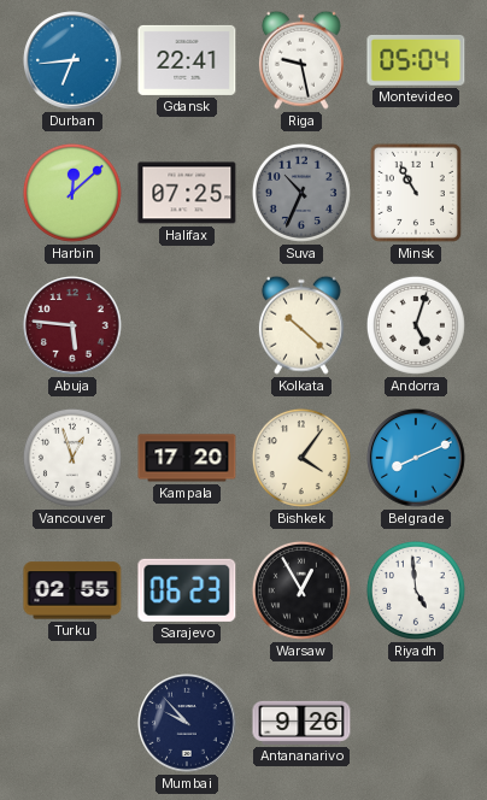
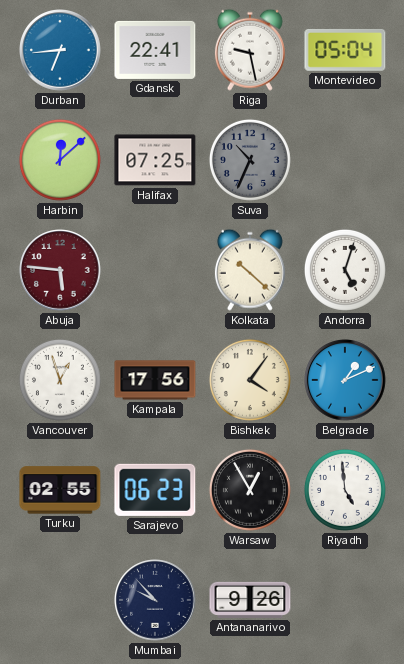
Minsk: 10:55 -> none
Kampala: 17:20 -> 17:56
Belgrade: 8:11 -> 1:11
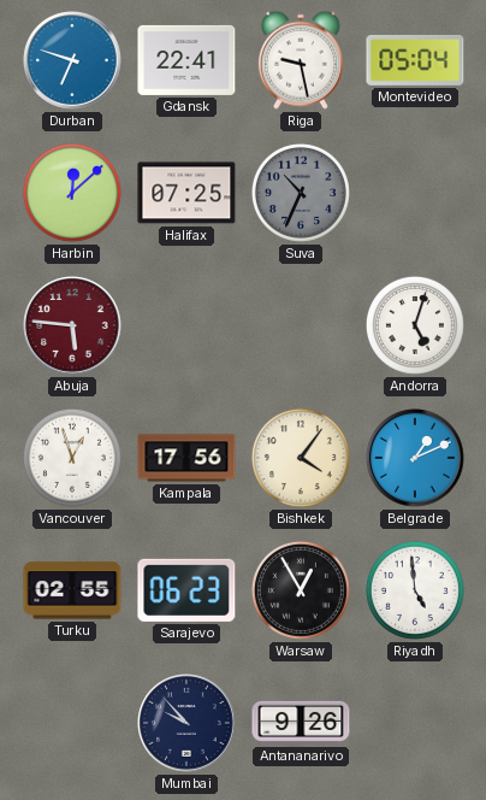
Durban: 6:44 -> 6:48
Kolkata: 10:22 -> none
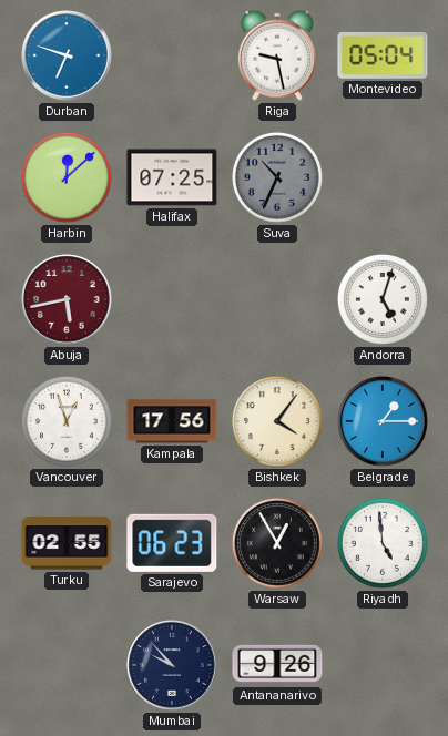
Gdansk: 22:41 -> none
Abuja: 5:46 -> 5:43
Belgrade: 1:11 -> 1:15
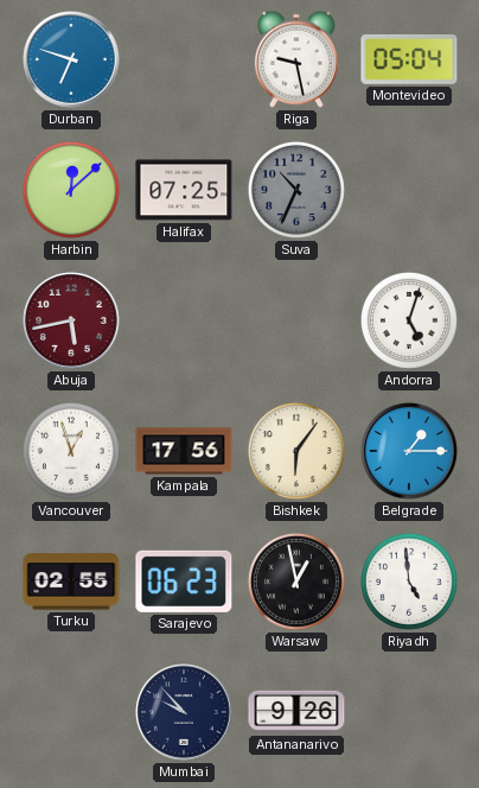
Bishkek: 4:06 -> 6:06
Warsaw: 12:55 -> 12:58
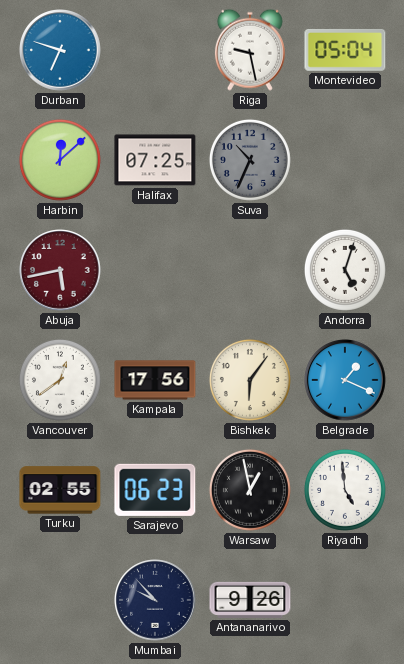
Vancouver: 12:57 -> 12:39
Belgrade: 1:15 -> 1:19
